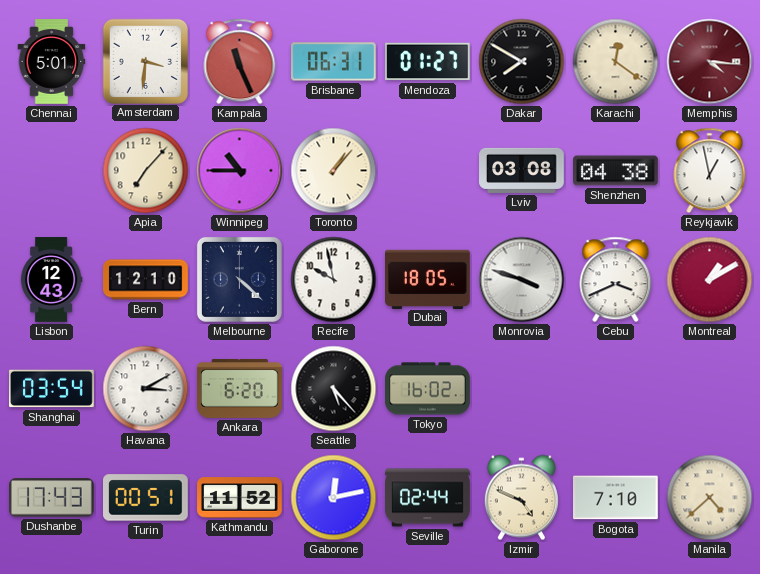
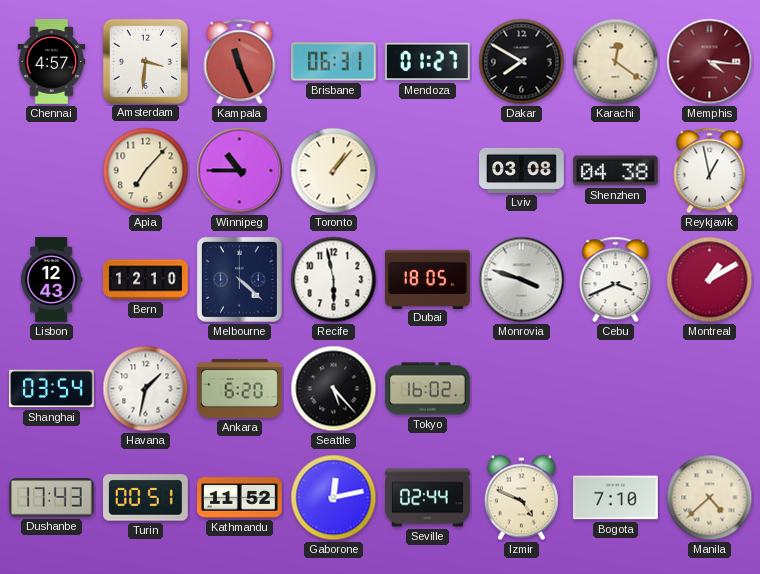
Chennai: 5:01 -> 4:57
Recife: 9:58 -> 5:58
Havana: 3:10 -> 1:32
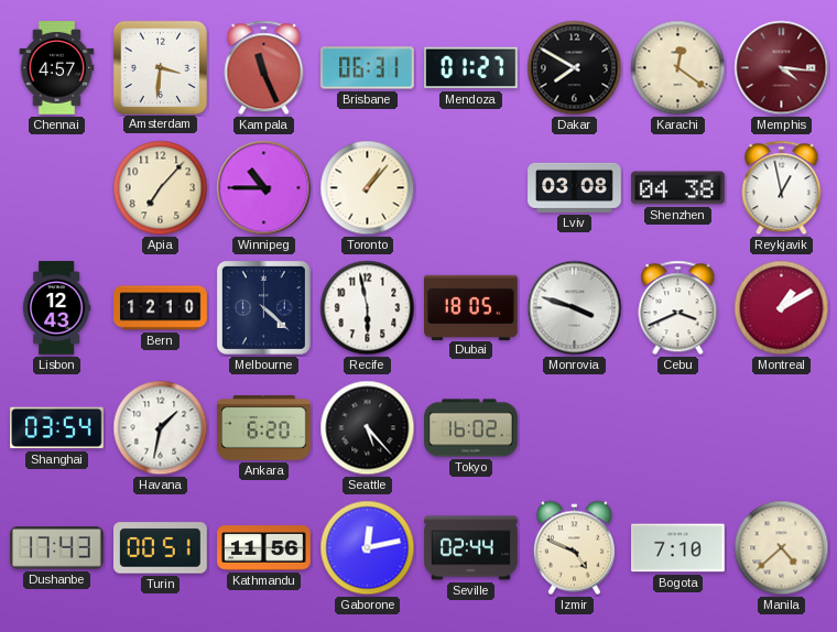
Kathmandu: 11:52 -> 11:56
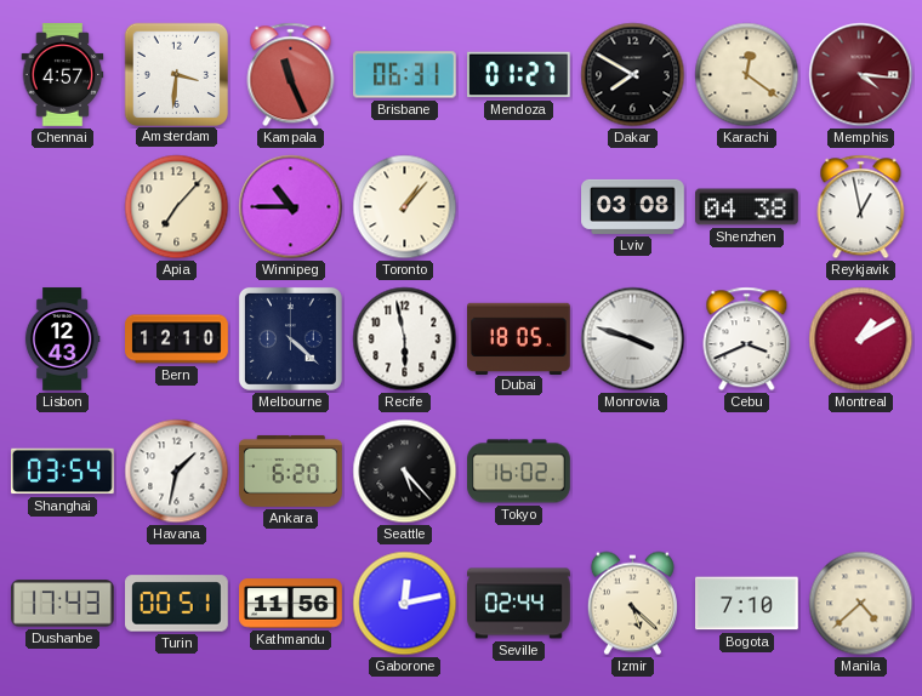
Izmir: 4:49 -> 5:22
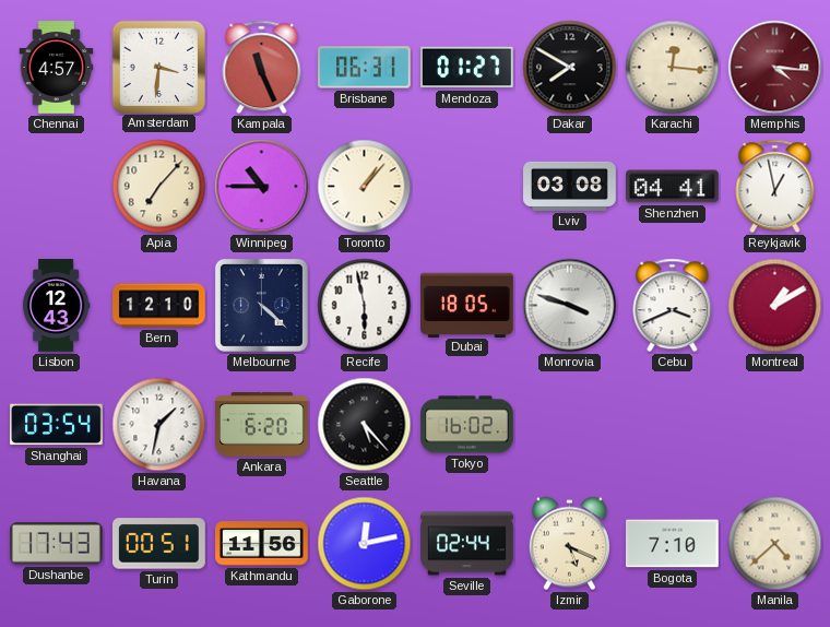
Karachi: 12:21 -> 12:16
Shenzhen: 04:38 -> 04:41
Izmir: 5:22 -> 5:19
